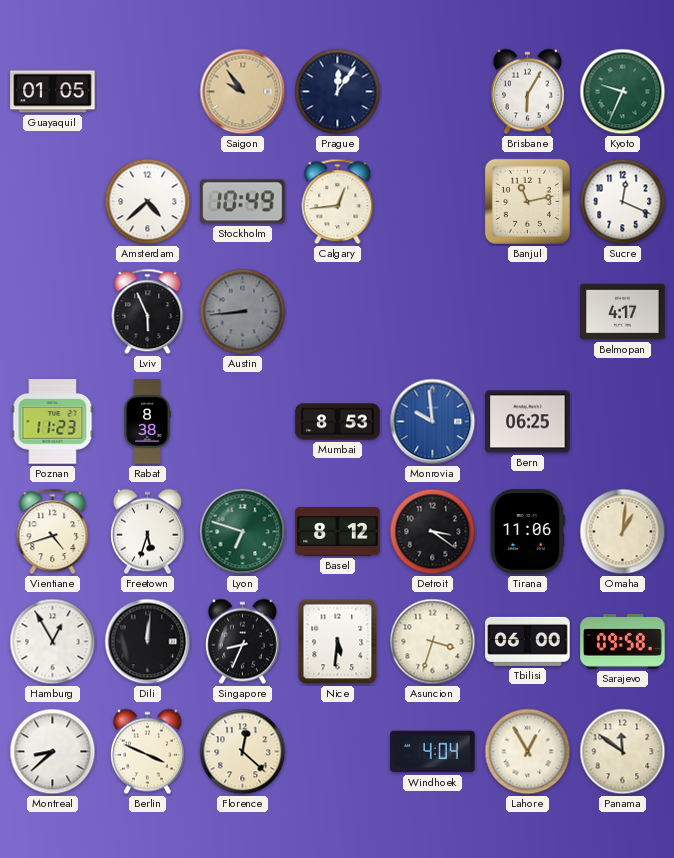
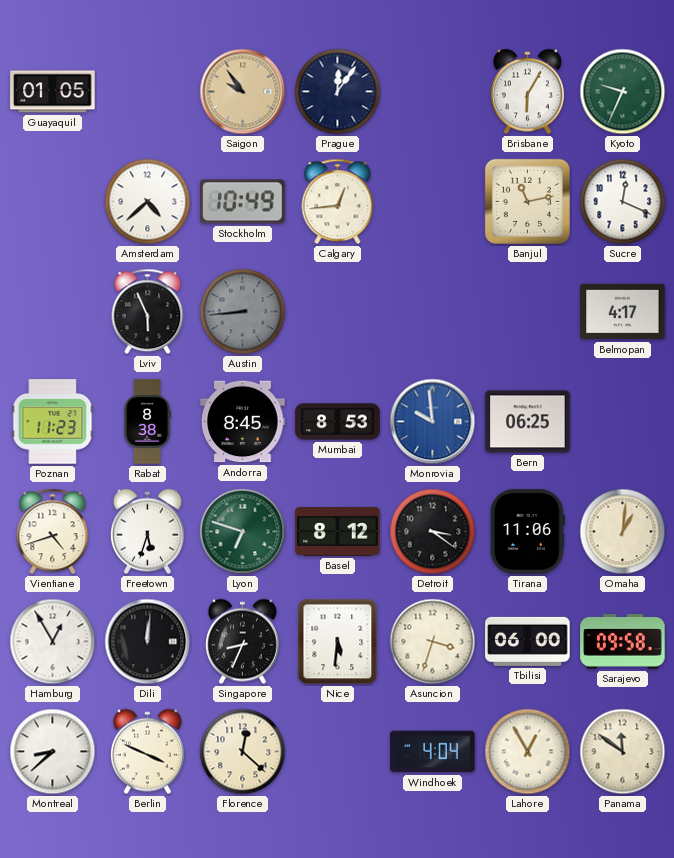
Andorra: none -> 8:45
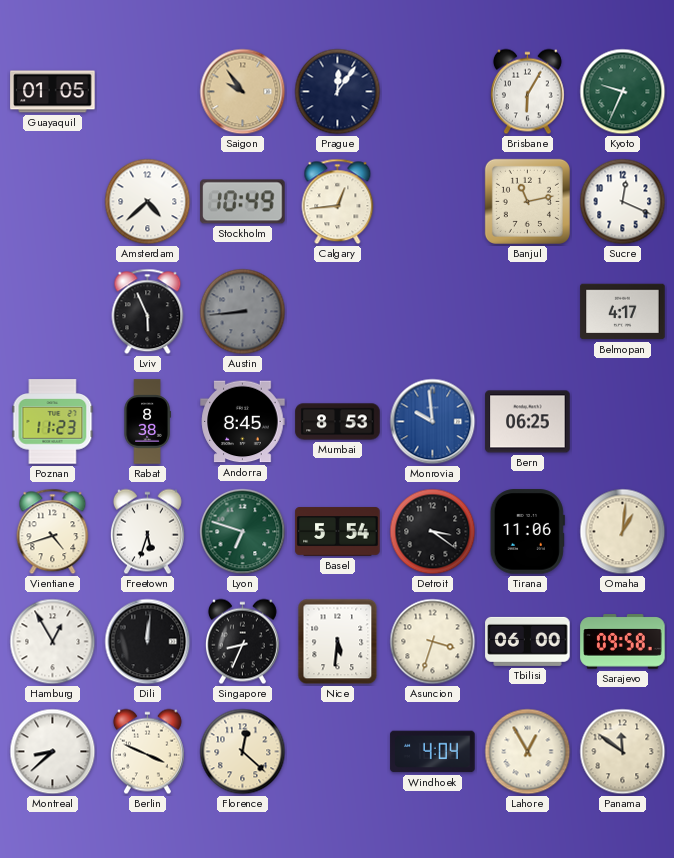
Basel: 8:12 -> 5:54
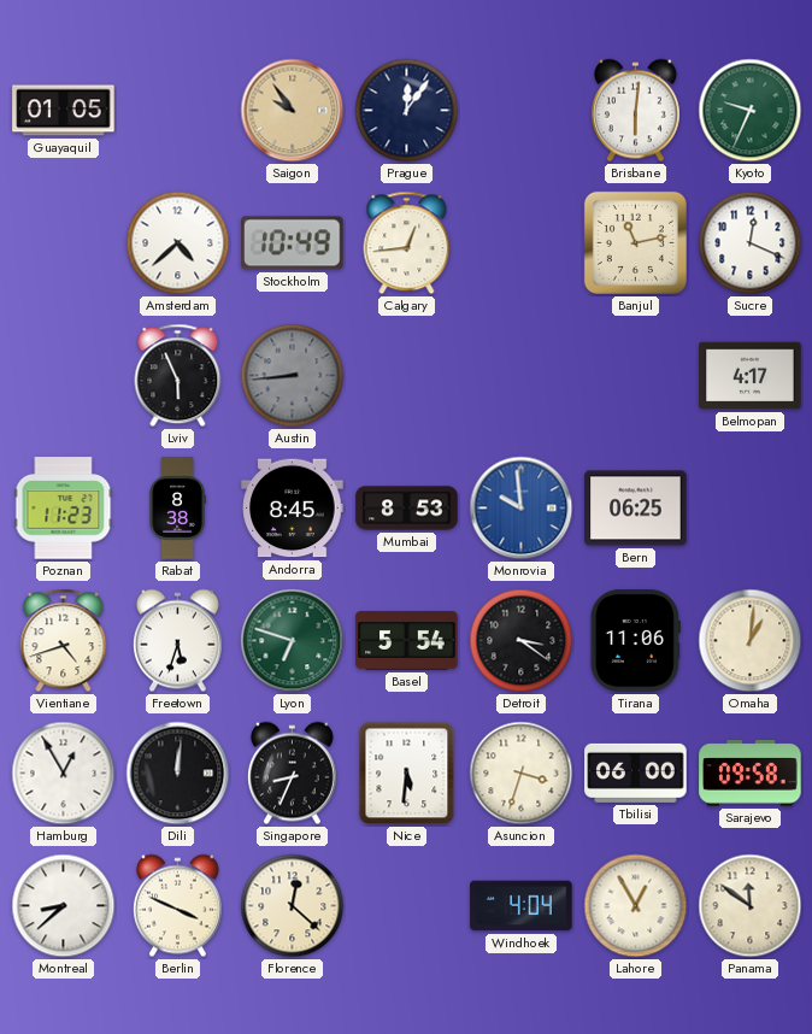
Brisbane: 6:05 -> 6:01
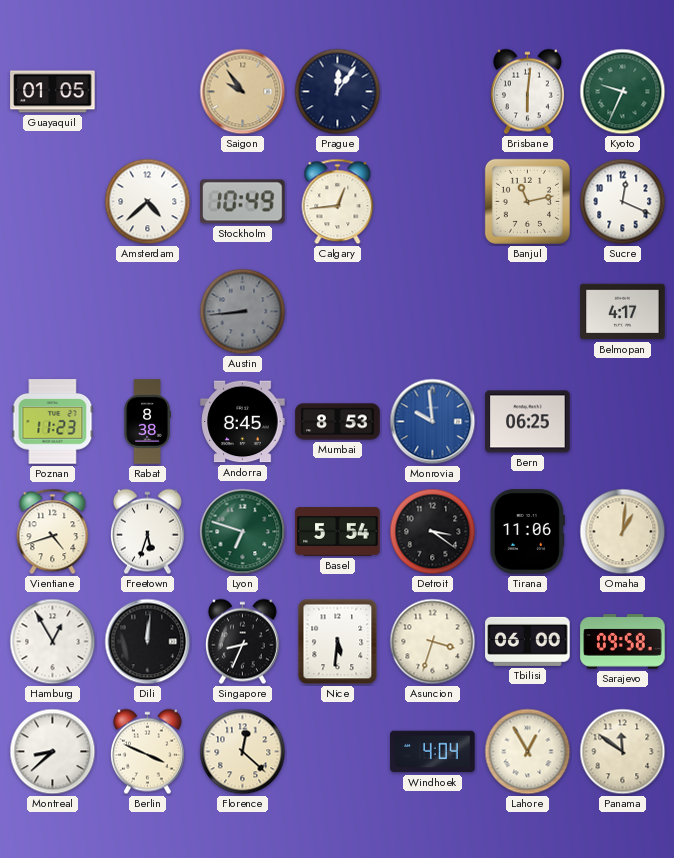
Lviv: 5:56 -> none
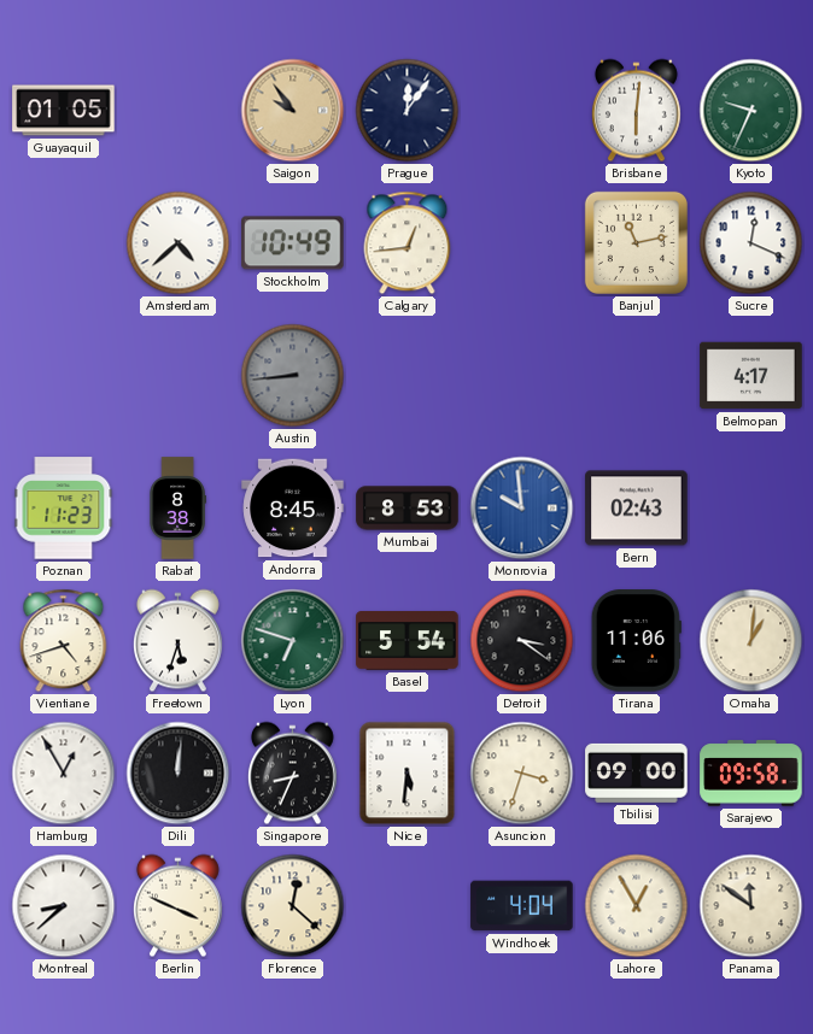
Bern: 06:25 -> 02:43
Tbilisi: 06:00 -> 09:00
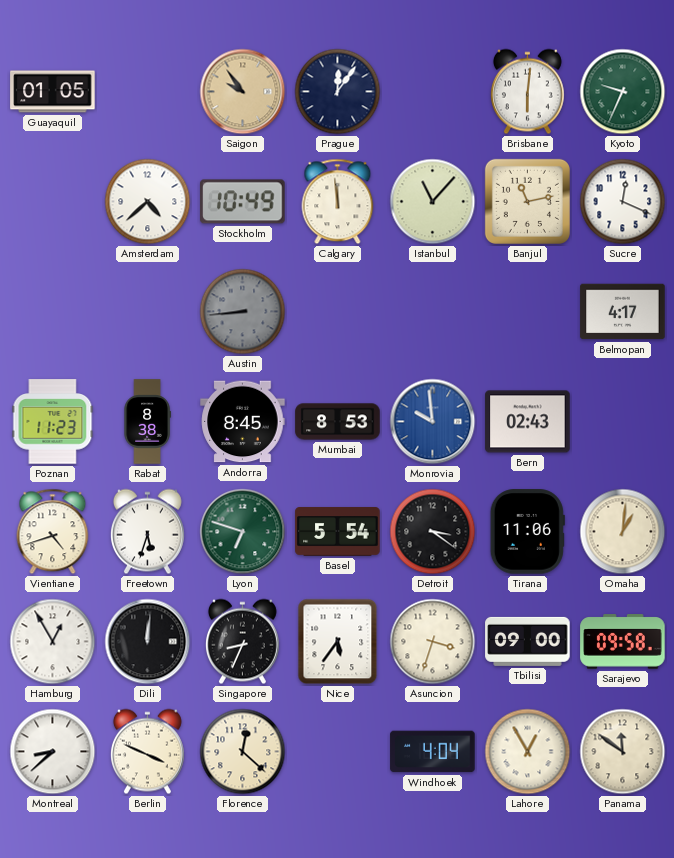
Calgary: 12:44 -> 11:59
Istanbul: none -> 11:07
Nice: 5:31 -> 5:36
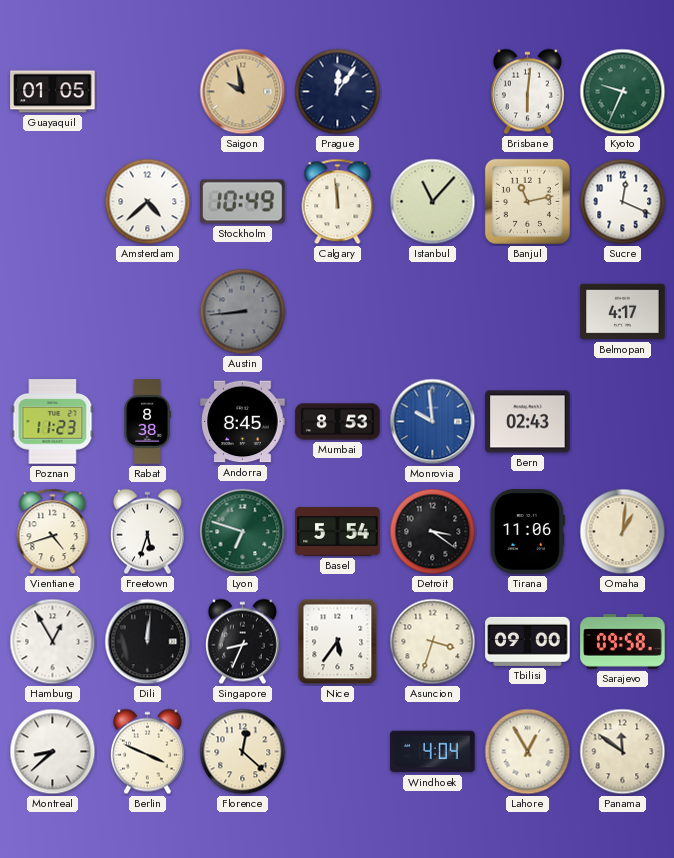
Saigon: 9:54 -> 9:58
